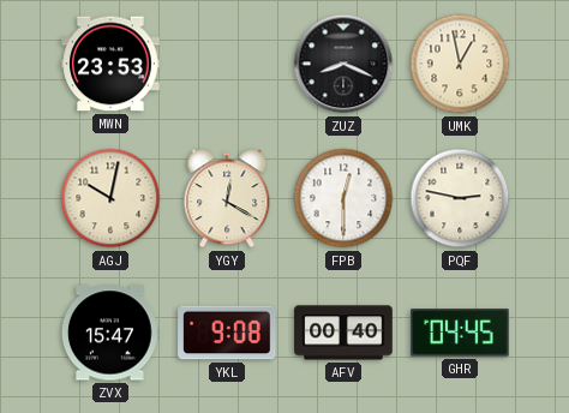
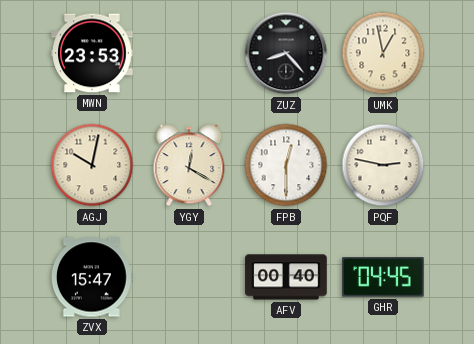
ZUZ: 8:19 -> 8:23
YKL: 9:08 -> none
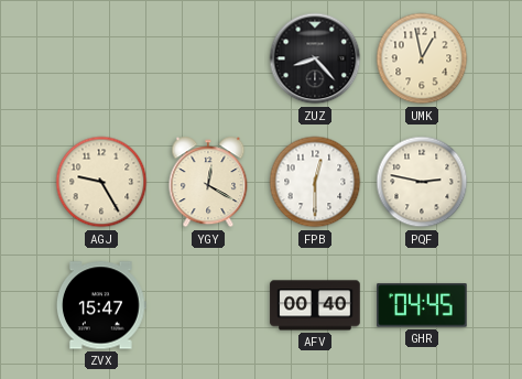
MWN: 23:53 -> none
AGJ: 10:02 -> 9:25
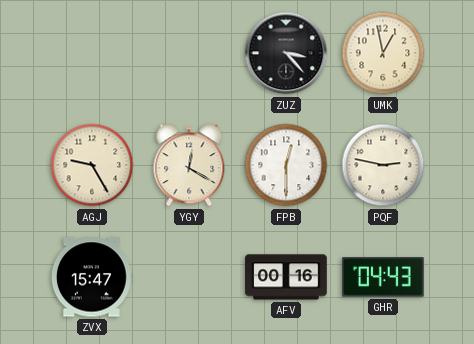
ZUZ: 8:23 -> 3:23
AFV: 00:40 -> 00:16
GHR: 04:45 -> 04:43
